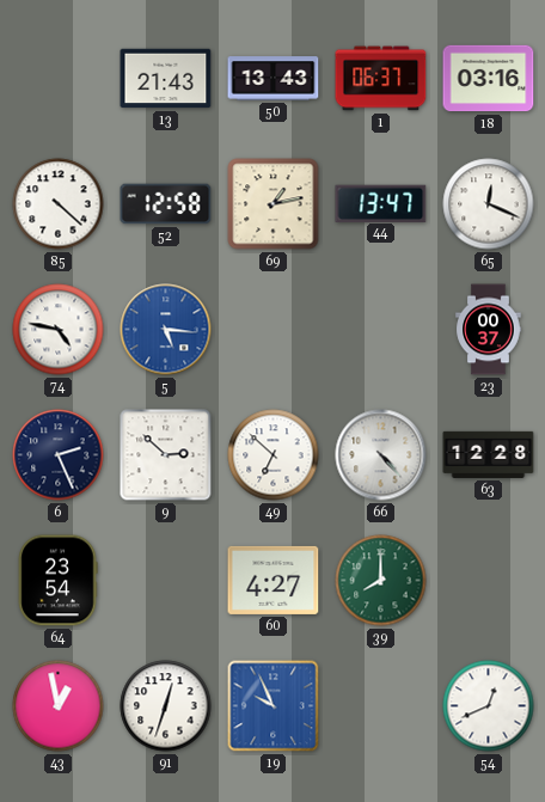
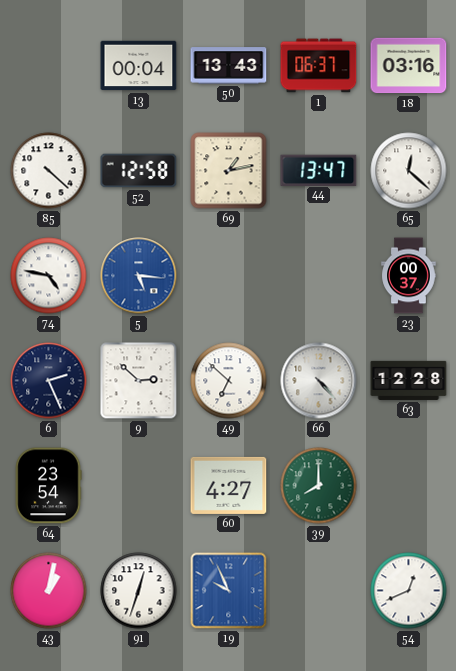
13: 21:43 -> 00:04
65: 12:19 -> 12:22
43: 12:58 -> 1:02
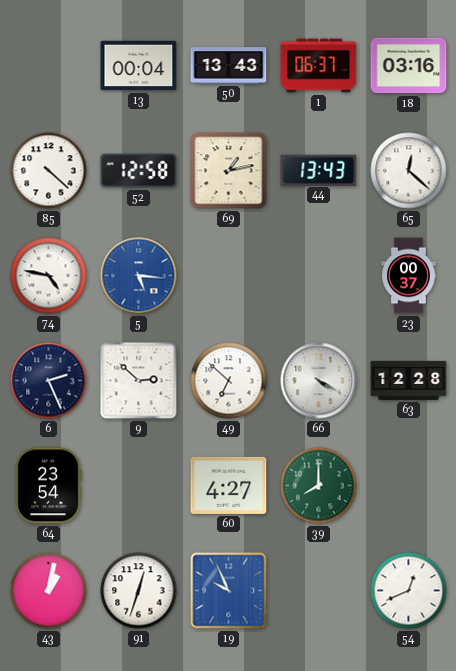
44: 13:47 -> 13:43
66: 4:23 -> 4:20
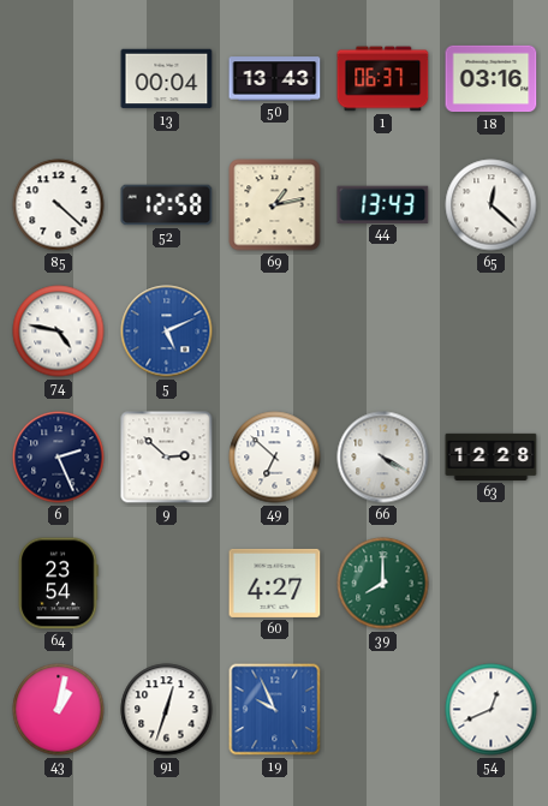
5: 5:16 -> 5:11
23: 00:37 -> none
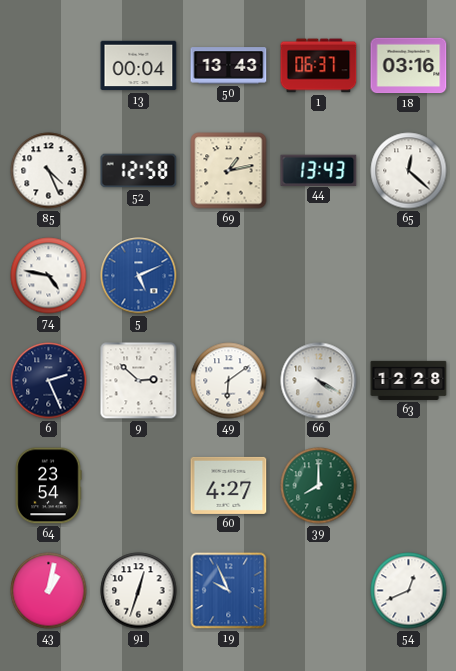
85: 4:22 -> 4:26
49: 6:52 -> 6:09
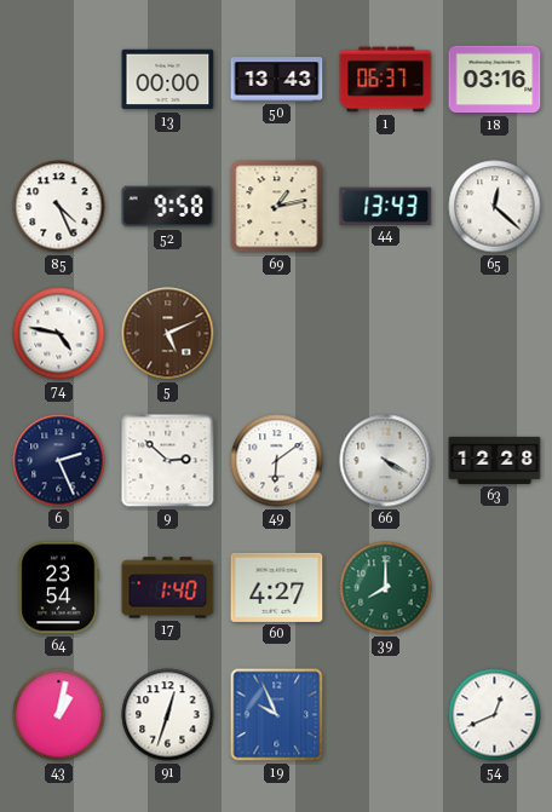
13: 00:04 -> 00:00
52: 12:58 -> 9:58
5 dial: blue -> brown
17: none -> 1:40
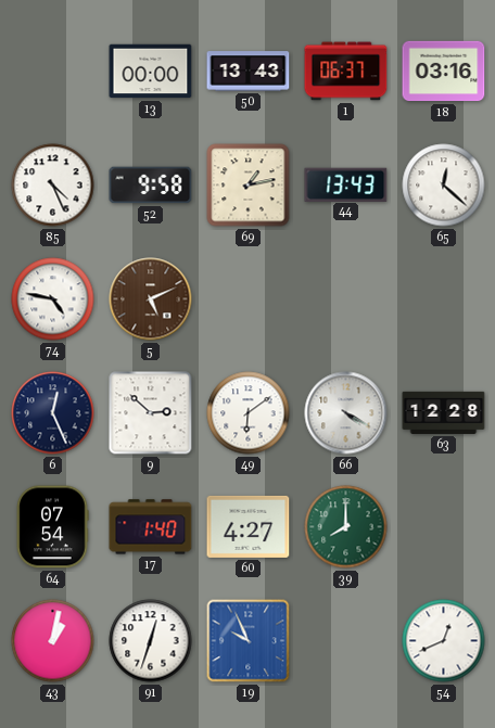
6: 2:26 -> 12:26
64: 23:54 -> 07:54
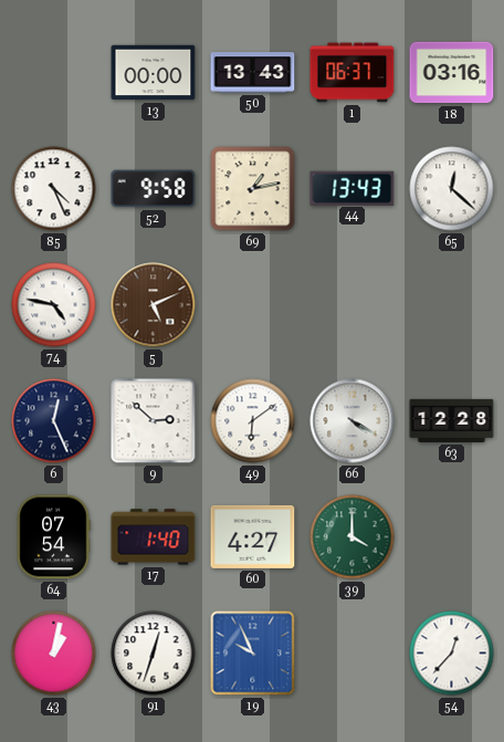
39: 8:00 -> 4:00
54: 12:41 -> 12:37
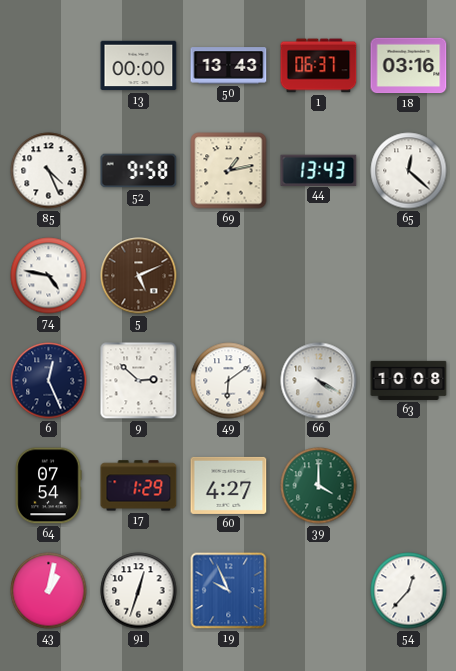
63: 12:28 -> 10:08
17: 1:40 -> 1:29
